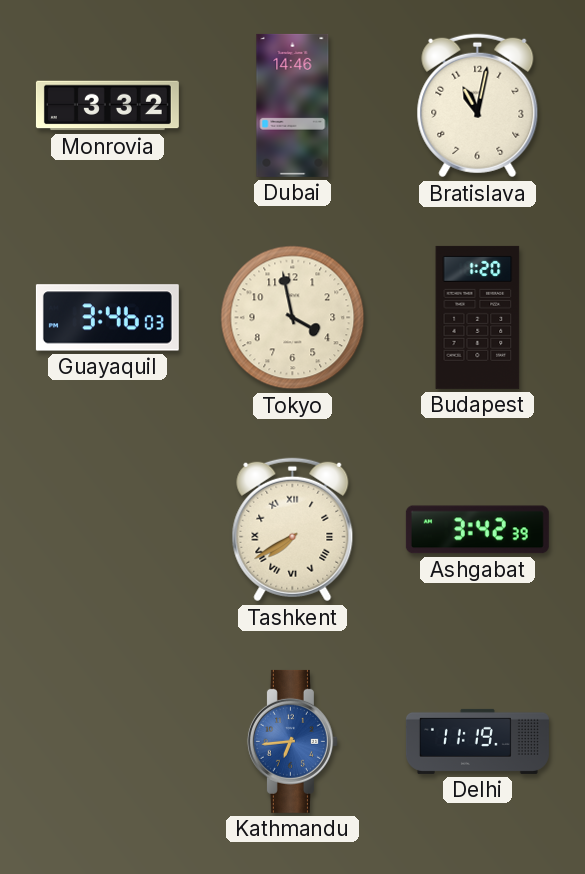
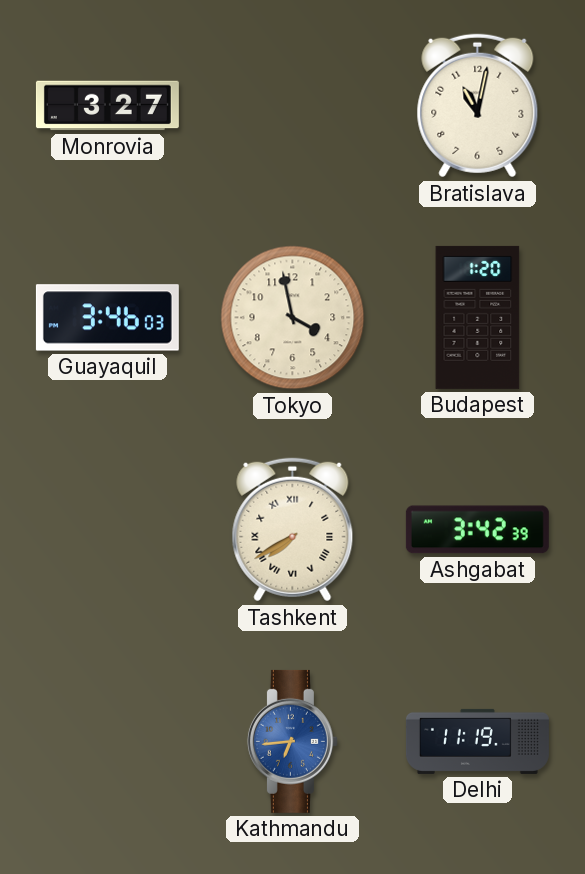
Monrovia: 3:32 -> 3:27
Dubai: 14:46 -> none
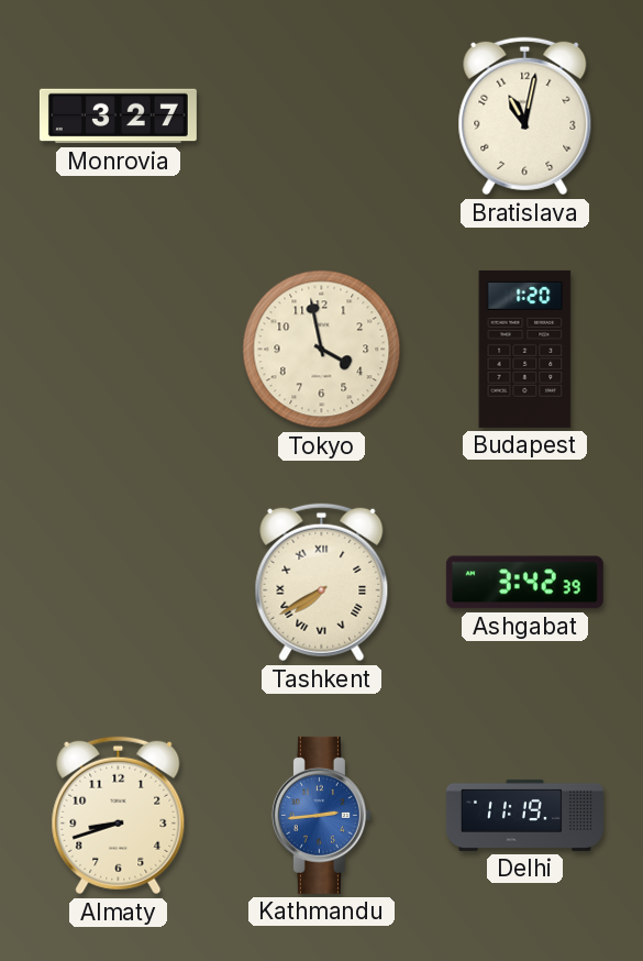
Guayaquil: 3:46 -> none
Almaty: none -> 8:42
Kathmandu: 6:44 -> 2:44
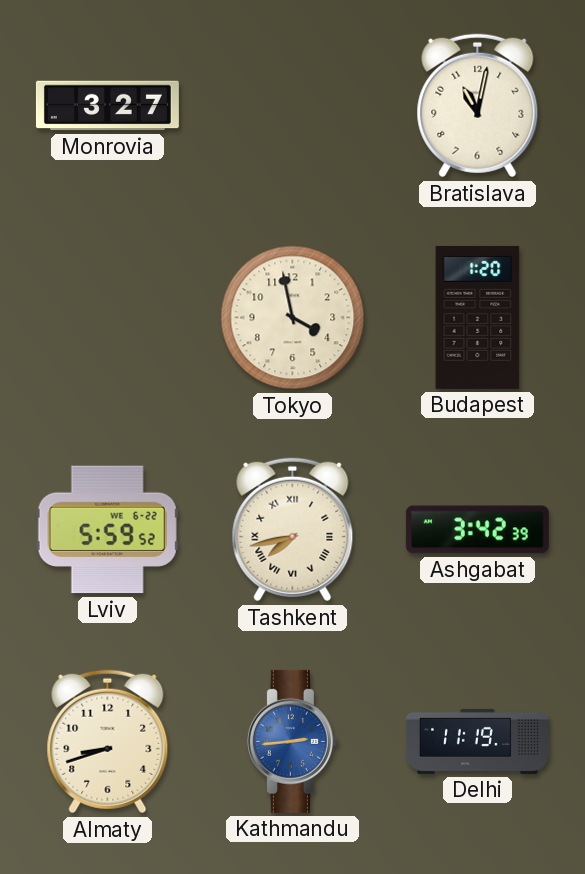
Lviv: none -> 5:59
Tashkent: 7:40 -> 7:43
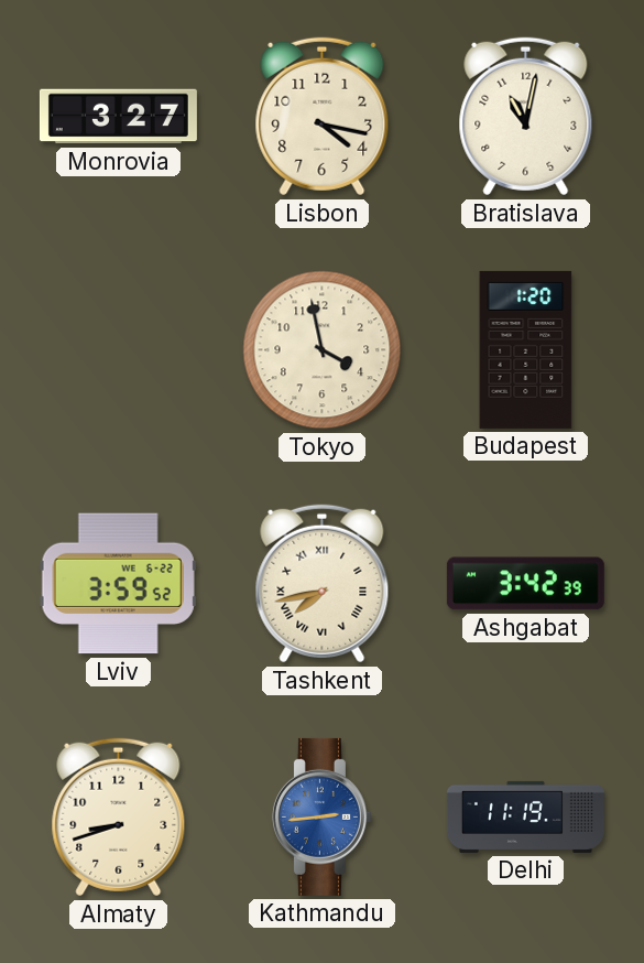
Lisbon: none -> 4:17
Lviv: 5:59 -> 3:59
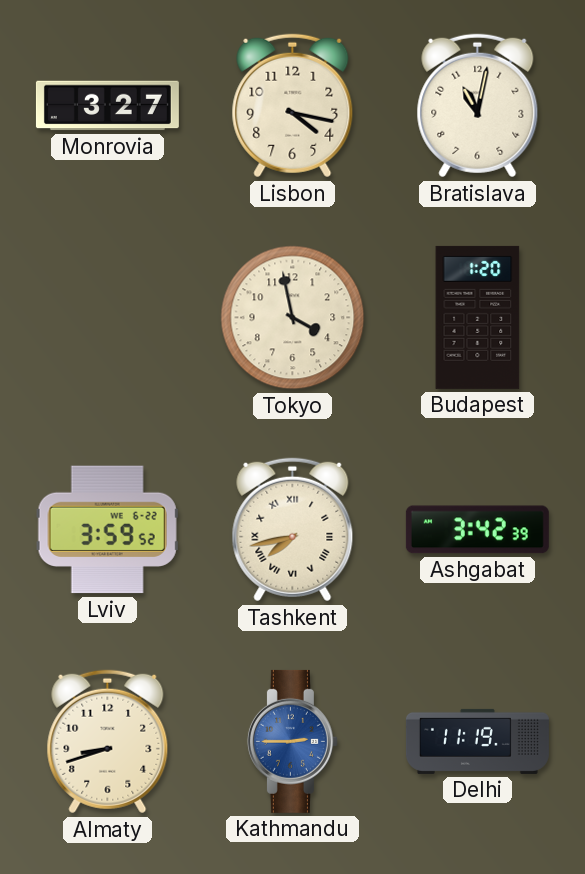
Kathmandu: 2:44 -> 2:45
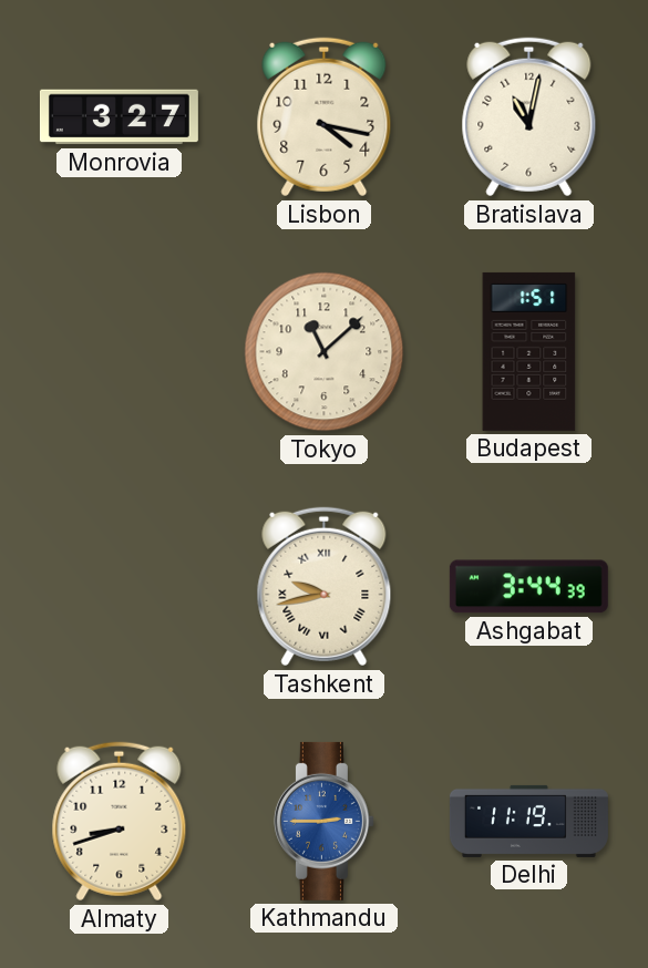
Tokyo: 3:58 -> 11:08
Budapest: 1:20 -> 1:51
Lviv: 3:59 -> none
Tashkent: 7:43 -> 9:43
Ashgabat: 3:42 -> 3:44
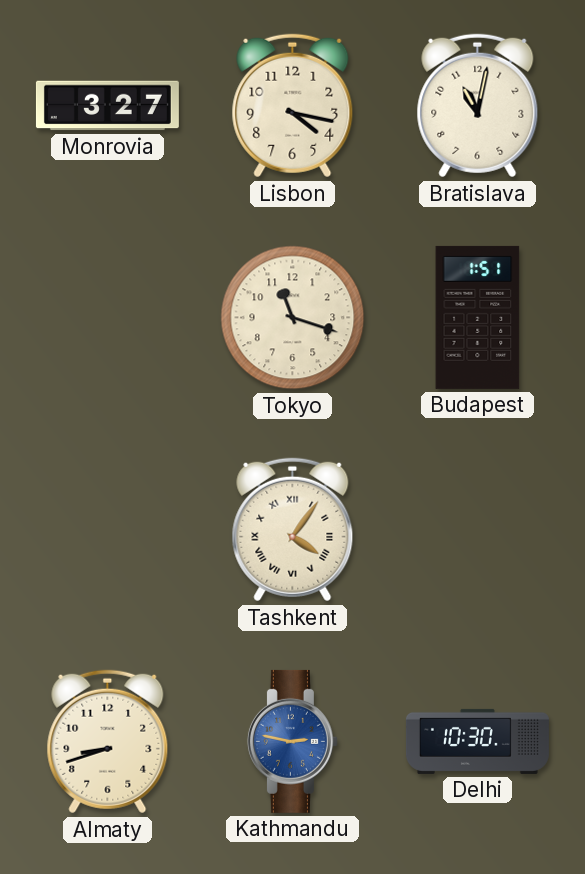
Tokyo: 11:08 -> 11:18
Tashkent: 9:43 -> 4:06
Ashgabat: 3:44 -> none
Kathmandu: 2:45 -> 2:47
Delhi: 11:19 -> 10:30
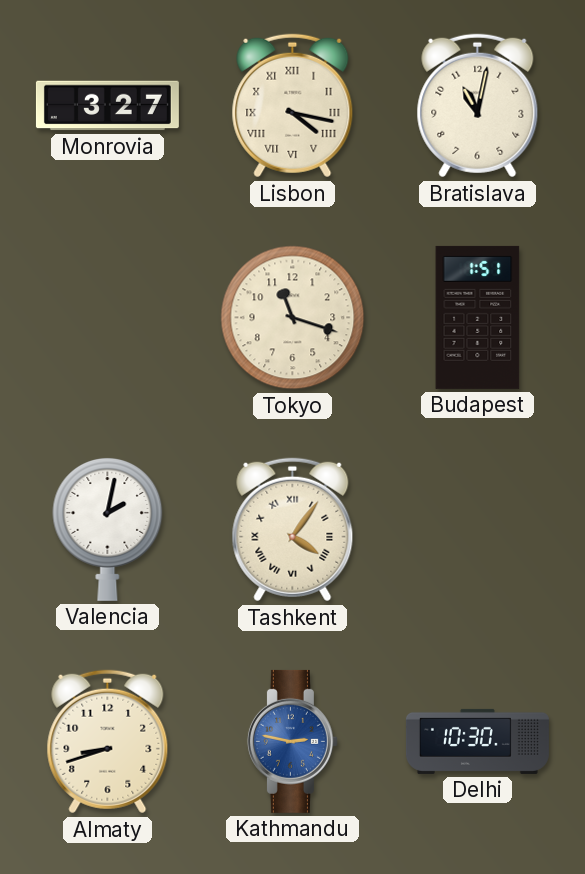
Lisbon numerals: Arabic -> Roman
Valencia: none -> 2:02
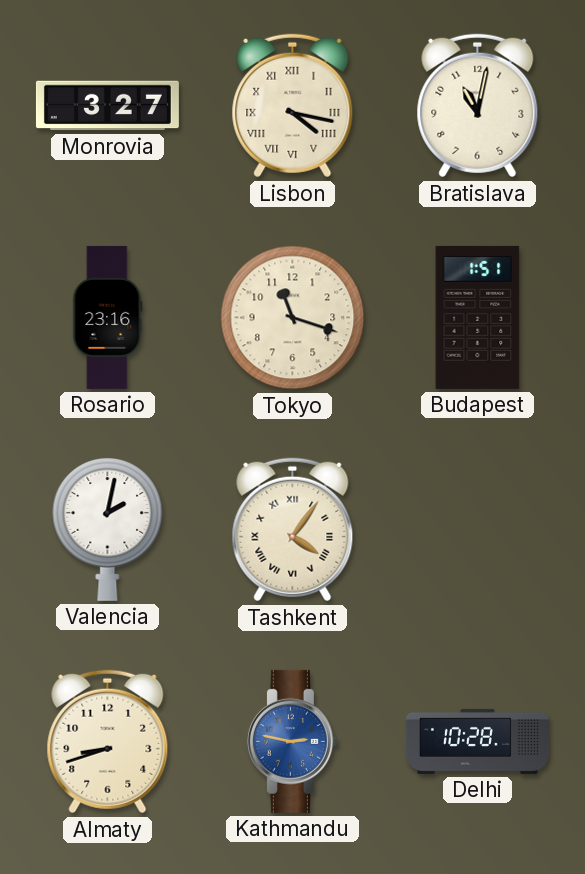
Rosario: none -> 23:16
Delhi: 10:30 -> 10:28
